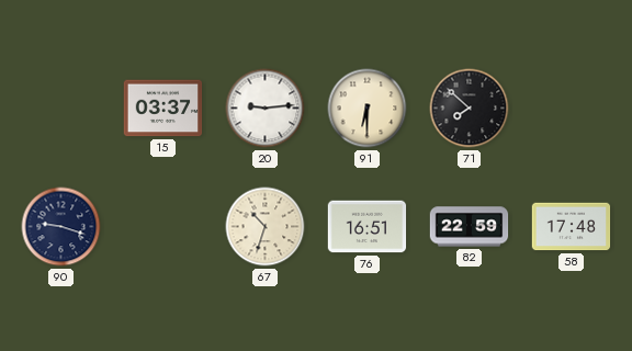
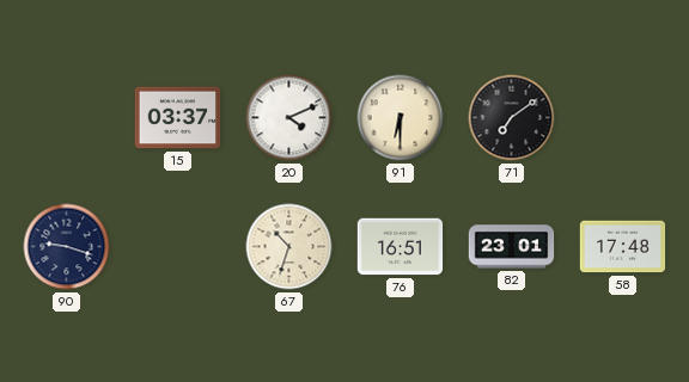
20: 9:14 -> 4:11
71: 7:52 -> 7:09
82: 22:59 -> 23:01
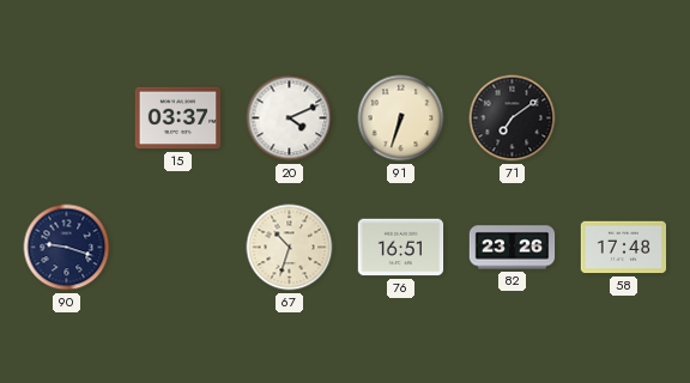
91: 6:30 -> 6:33
82: 23:01 -> 23:26
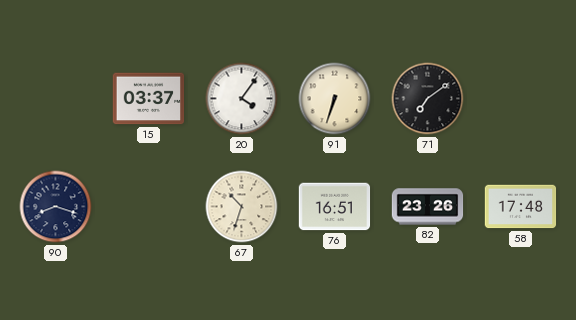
20: 4:11 -> 4:06
90: 9:18 -> 8:18
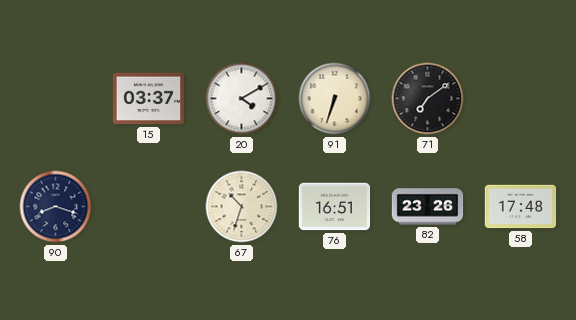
20: 4:06 -> 4:10
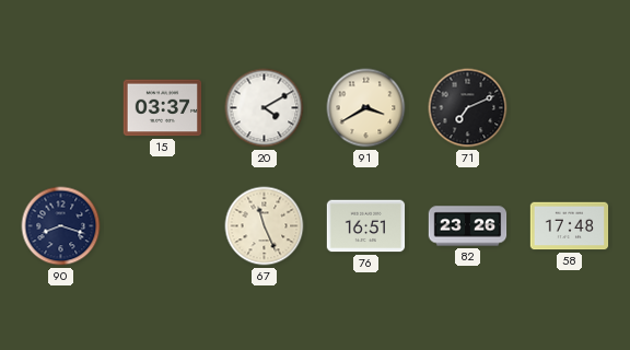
91: 6:33 -> 3:40
71: 7:09 -> 7:11
67: 10:33 -> 11:26
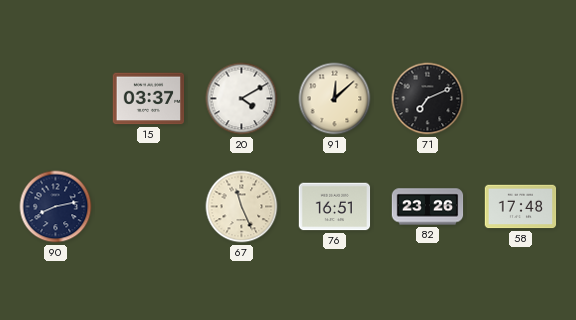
91: 3:40 -> 12:08
90: 8:18 -> 8:13
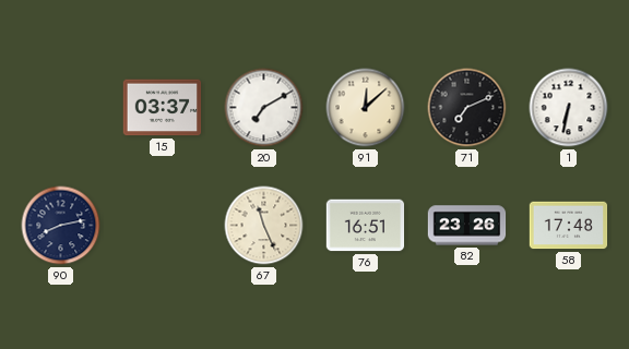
20: 4:10 -> 7:10
1: none -> 6:32
